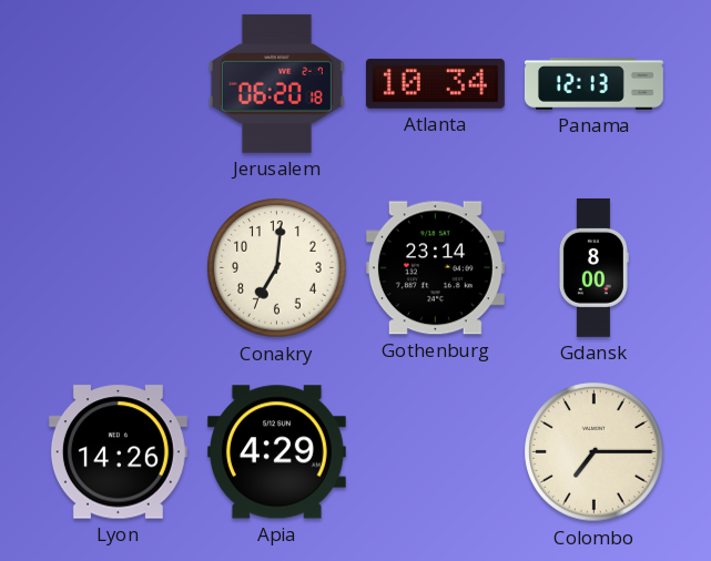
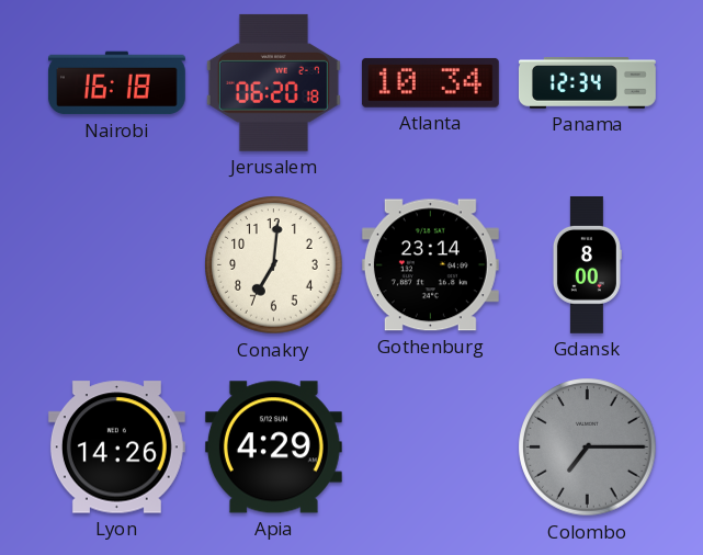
Nairobi: none -> 16:18
Panama: 12:13 -> 12:34
Colombo dial: cream -> grey
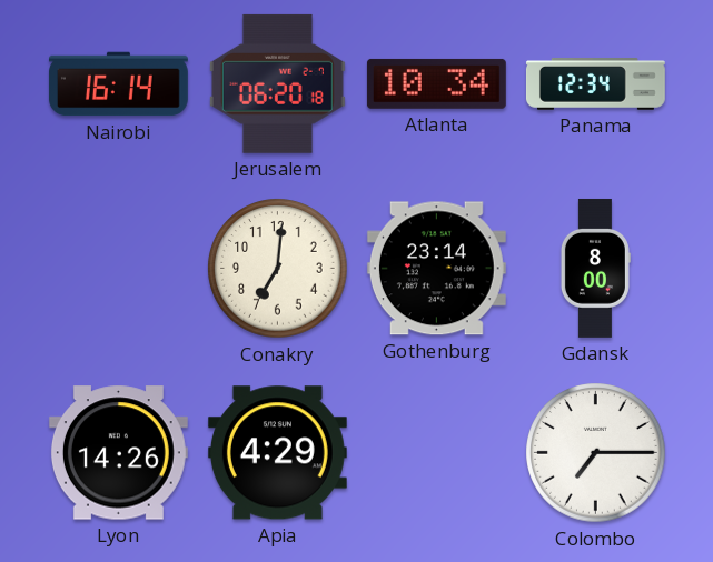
Nairobi: 16:18 -> 16:14
Colombo dial: grey -> white
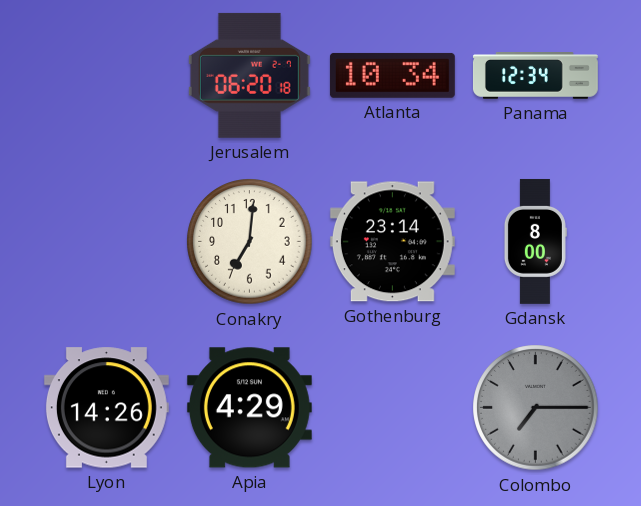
Nairobi: 16:14 -> none
Colombo dial: white -> grey
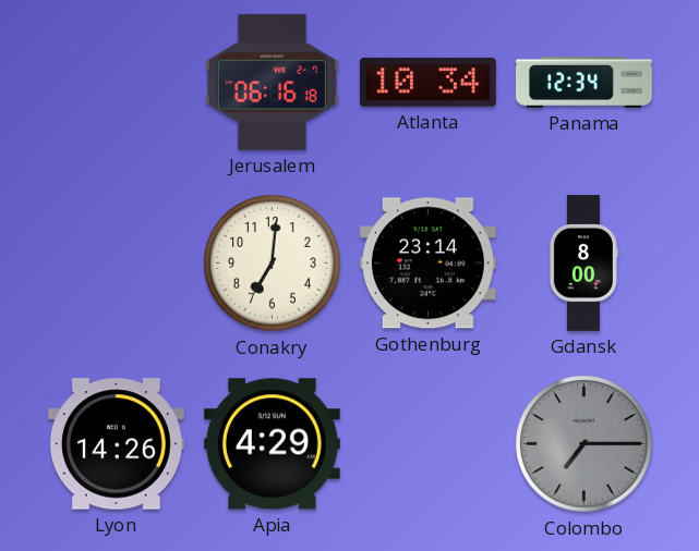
Jerusalem: 06:20 -> 06:16
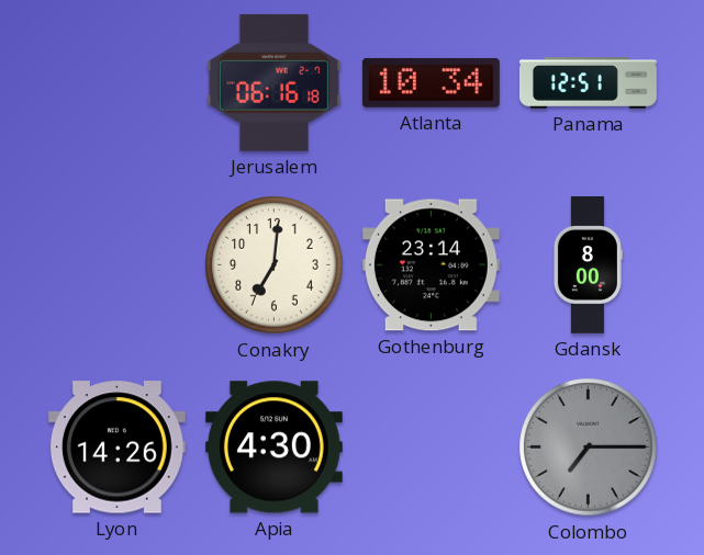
Panama: 12:34 -> 12:51
Apia: 4:29 -> 4:30
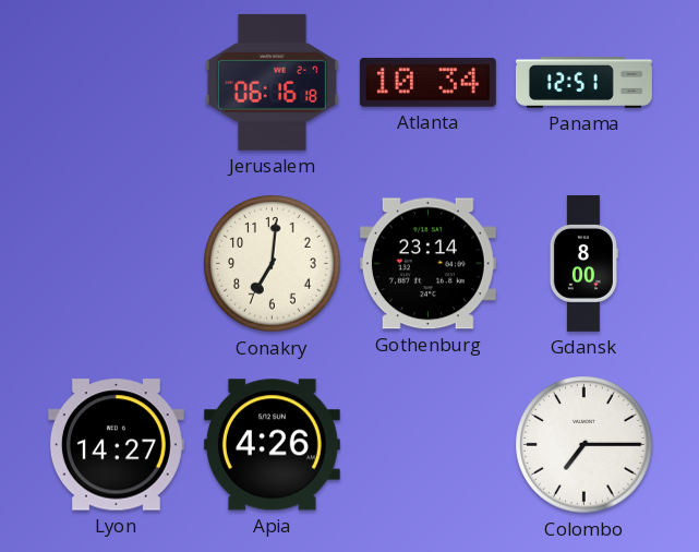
Lyon: 14:26 -> 14:27
Apia: 4:30 -> 4:26
Colombo dial: grey -> white
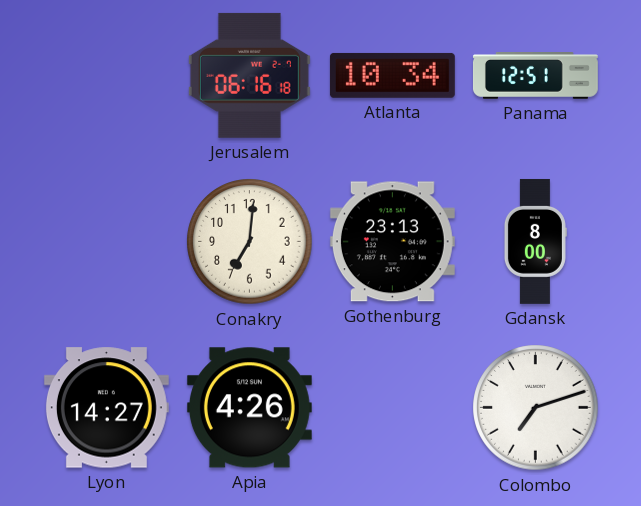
Gothenburg: 23:14 -> 23:13
Colombo: 7:15 -> 7:12
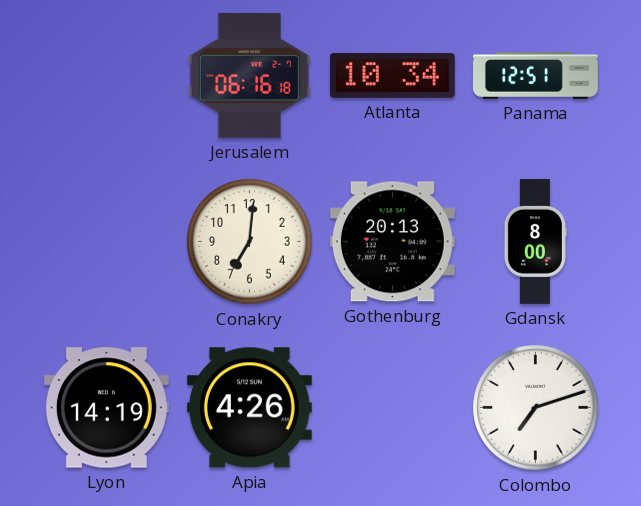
Gothenburg: 23:13 -> 20:13
Lyon: 14:27 -> 14:19
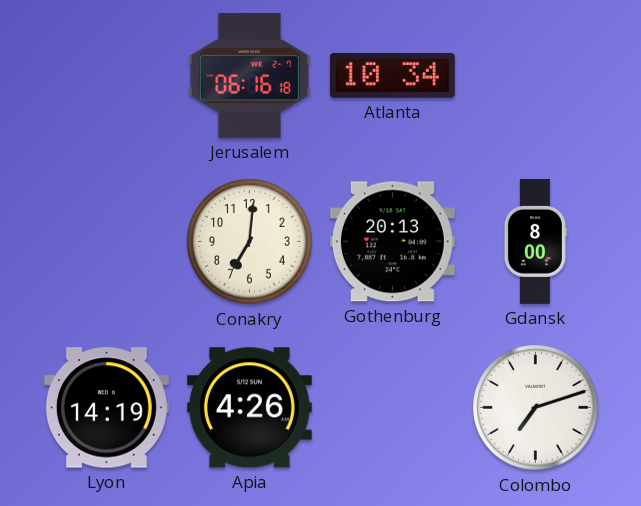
Panama: 12:51 -> none
